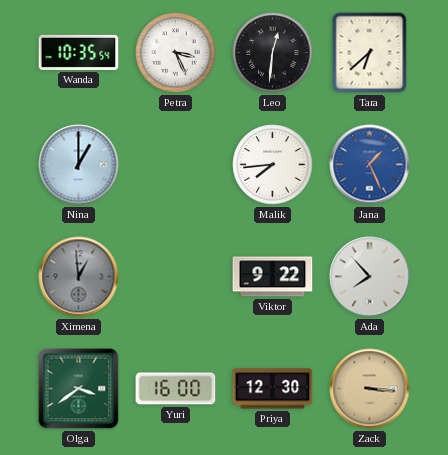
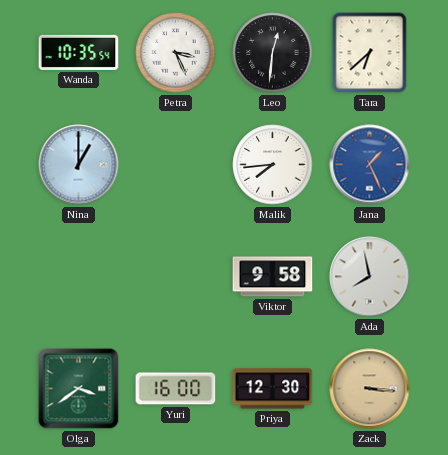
Ximena: 12:59 -> none
Viktor: 9:22 -> 9:58
Ada: 7:53 -> 7:58
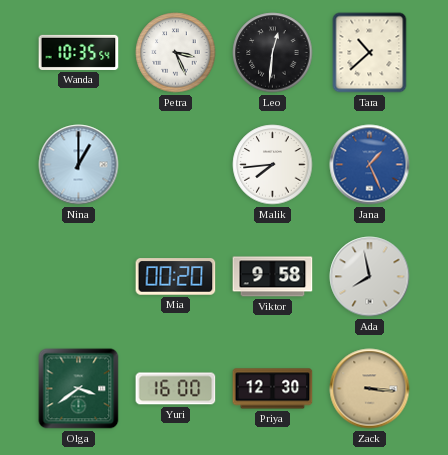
Tara: 6:38 -> 10:38
Mia: none -> 00:20
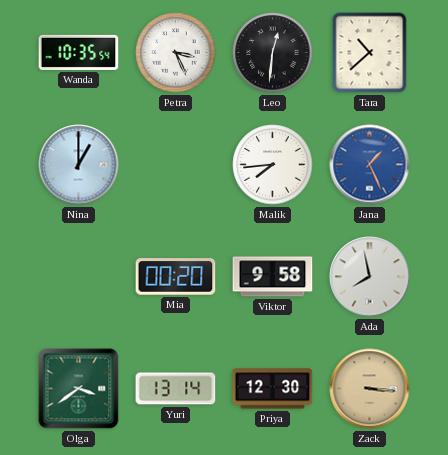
Yuri: 16:00 -> 13:14
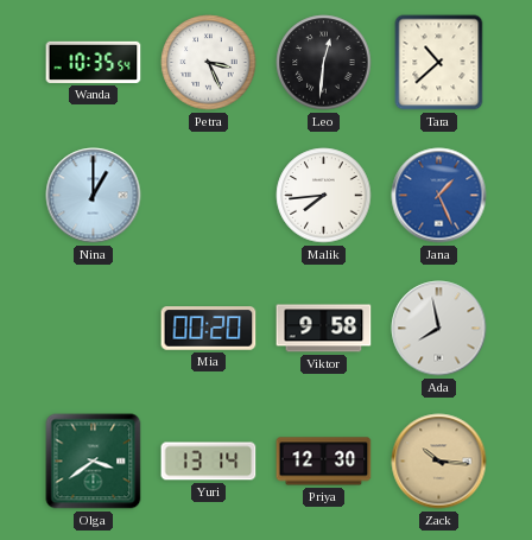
Zack: 3:16 -> 10:16
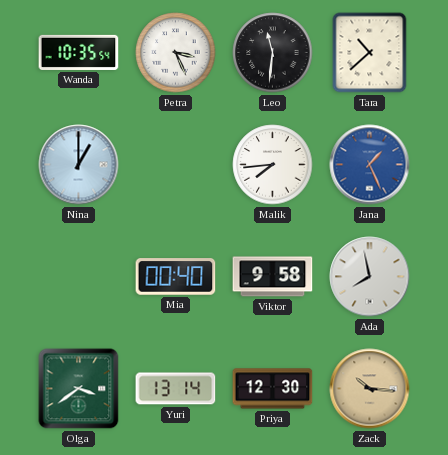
Leo: 12:31 -> 11:31
Mia: 00:20 -> 00:40
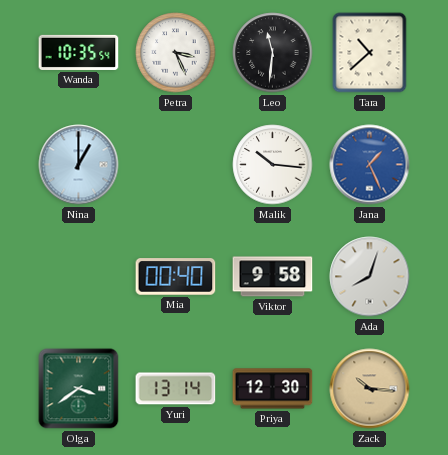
Malik: 7:44 -> 10:16
Ada: 7:58 -> 8:03
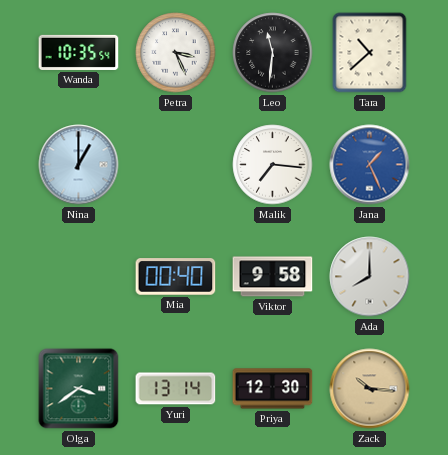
Malik: 10:16 -> 7:16
Ada: 8:03 -> 8:00
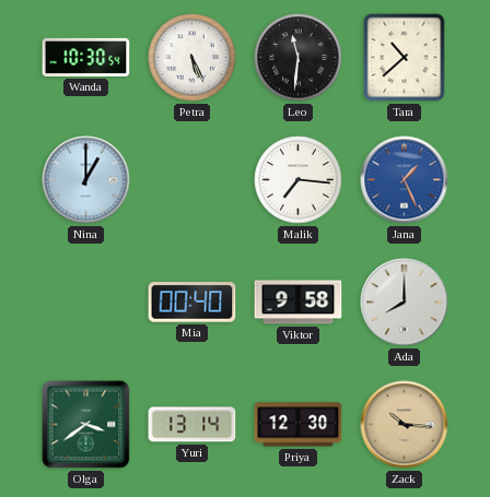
Wanda: 10:35 -> 10:30
Petra: 3:26 -> 5:26
